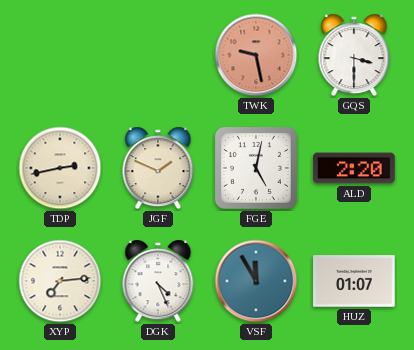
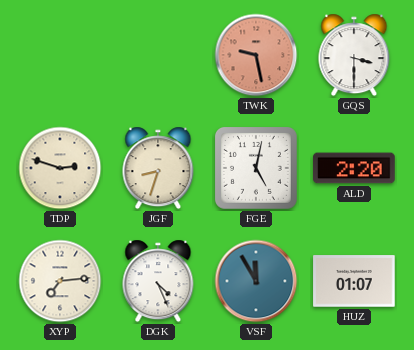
TDP: 2:43 -> 2:48
JGF: 1:49 -> 8:33
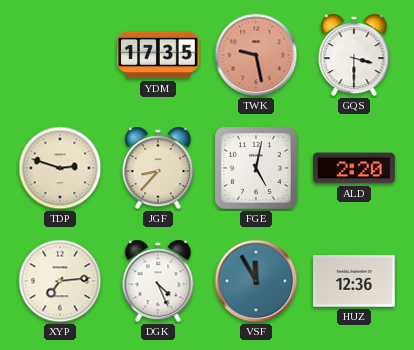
YDM: none -> 17:35
JGF: 8:33 -> 8:37
HUZ: 01:07 -> 12:36
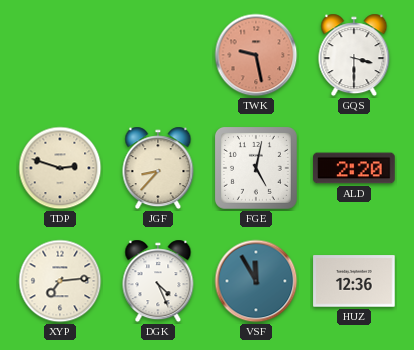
YDM: 17:35 -> none
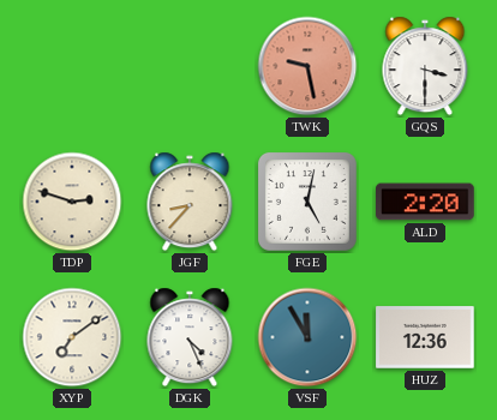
XYP: 7:14 -> 7:09
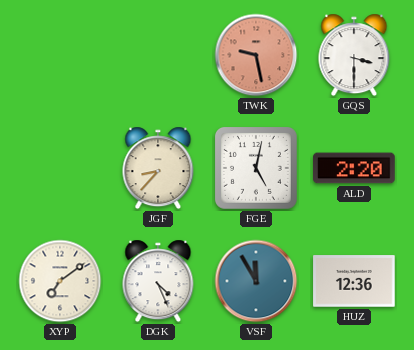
TDP: 2:48 -> none
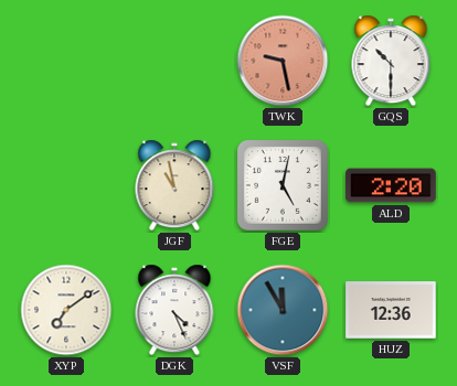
GQS: 3:30 -> 10:30
JGF: 8:37 -> 10:58
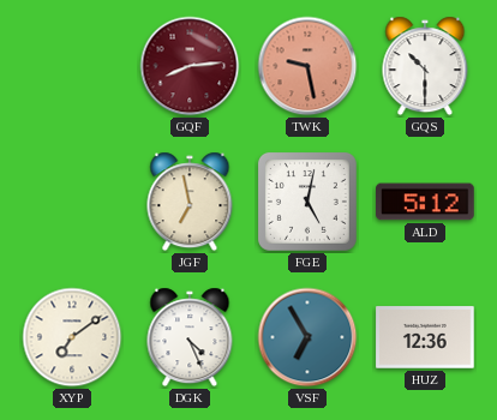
GQF: none -> 8:14
JGF: 10:58 -> 6:58
ALD: 2:20 -> 5:12
VSF: 11:55 -> 6:55
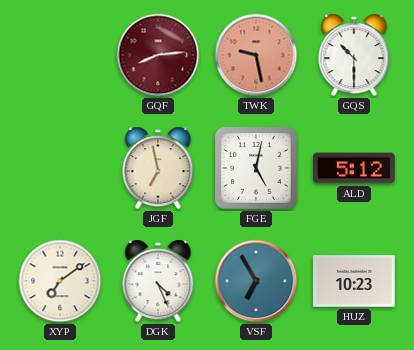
HUZ: 12:36 -> 10:23
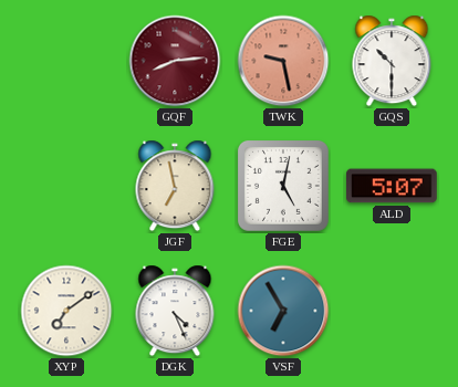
ALD: 5:12 -> 5:07
HUZ: 10:23 -> none
